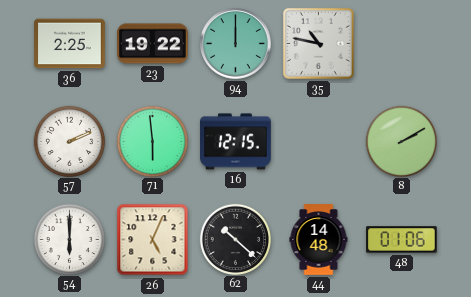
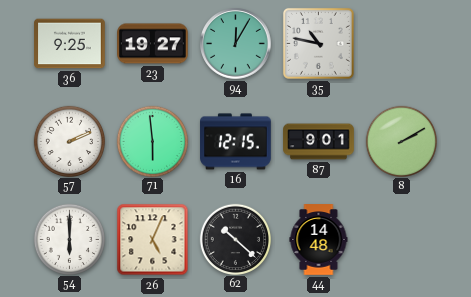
36: 2:25 -> 9:25
23: 19:22 -> 19:27
94: 12:00 -> 12:05
87: none -> 9:01
48: 01:06 -> none
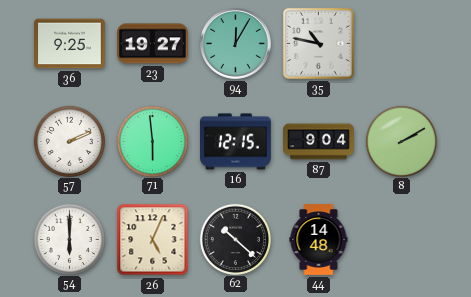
87: 9:01 -> 9:04
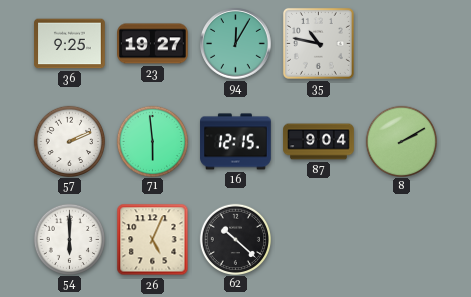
44: 14:48 -> none
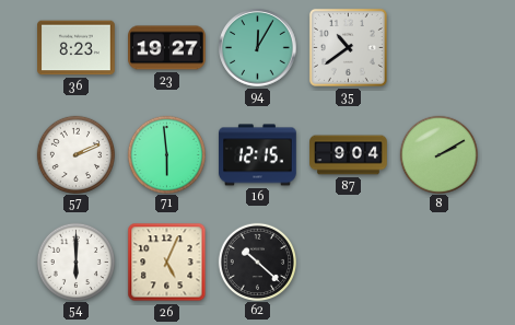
36: 9:25 -> 8:23
35: 10:47 -> 10:39
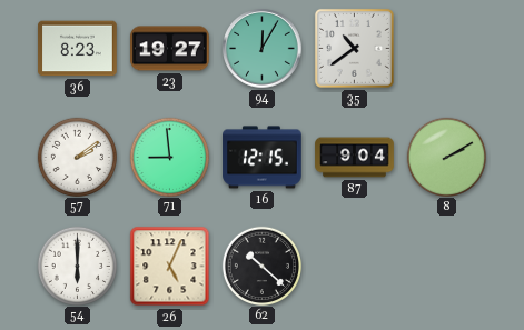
57: 2:11 -> 2:09
71: 5:59 -> 8:59
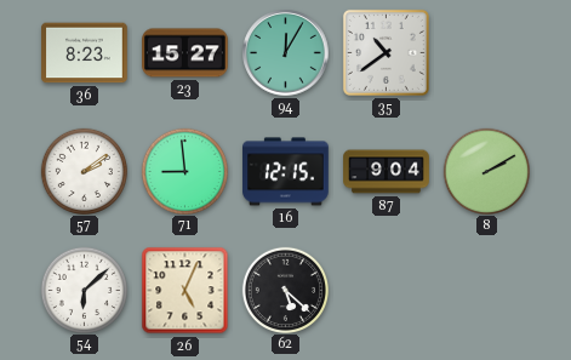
23: 19:27 -> 15:27
54: 6:00 -> 6:08
62: 10:22 -> 5:22
